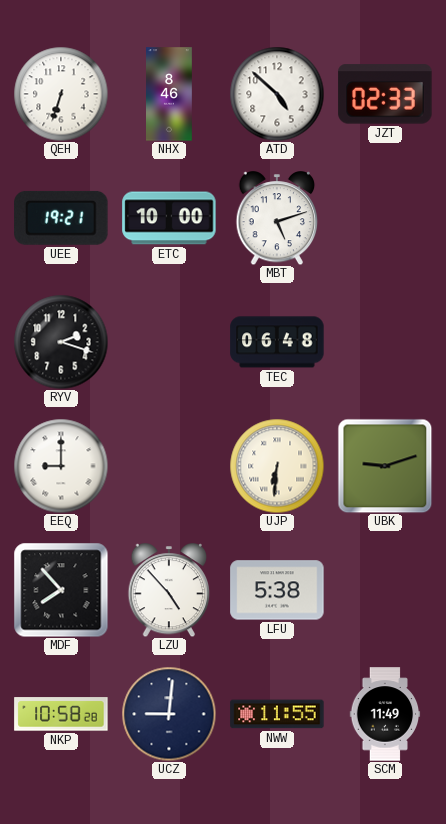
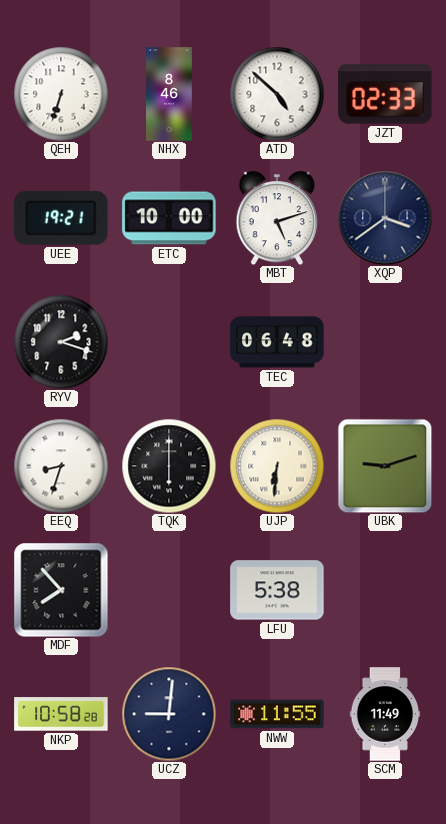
XQP: none -> 3:39
EEQ: 9:00 -> 8:33
TQK: none -> 6:00
LZU: 4:53 -> none
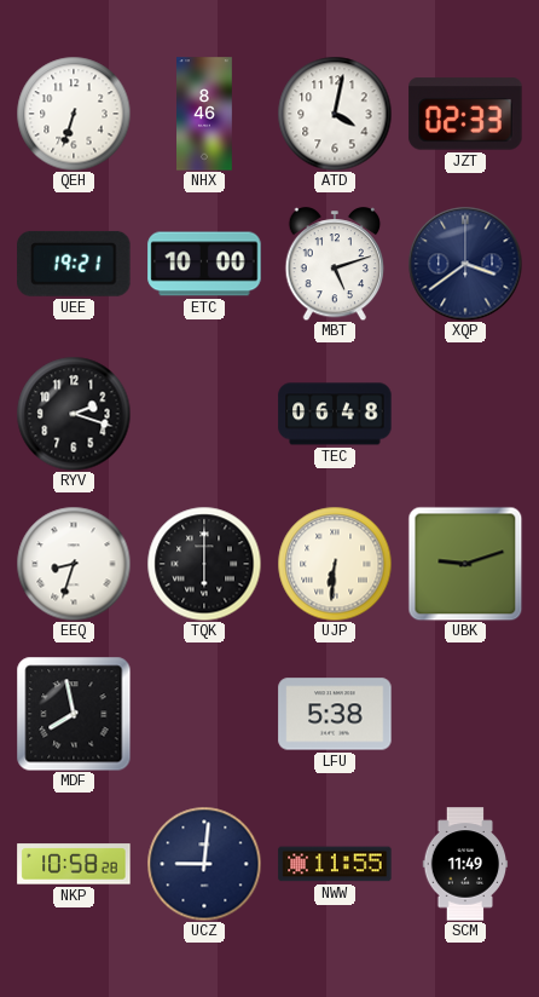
ATD: 4:52 -> 4:02
MDF: 7:53 -> 7:58
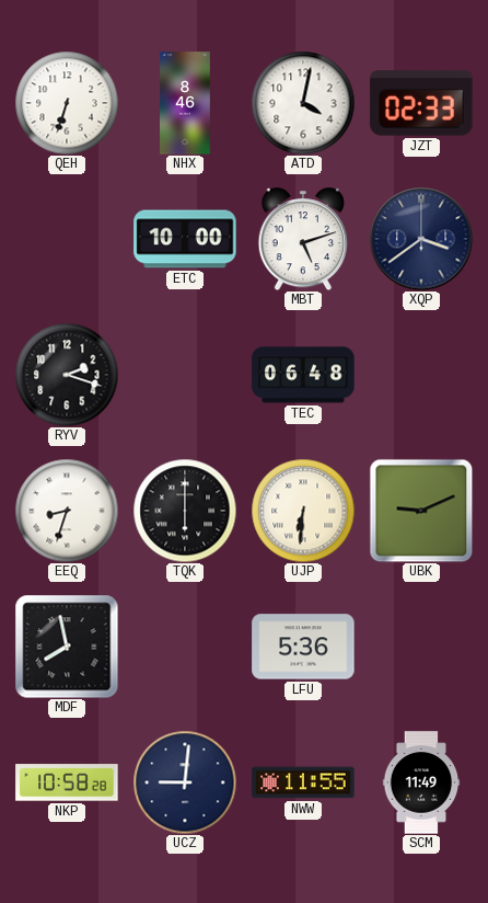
UEE: 19:21 -> none
UBK: 9:12 -> 9:11
LFU: 5:38 -> 5:36
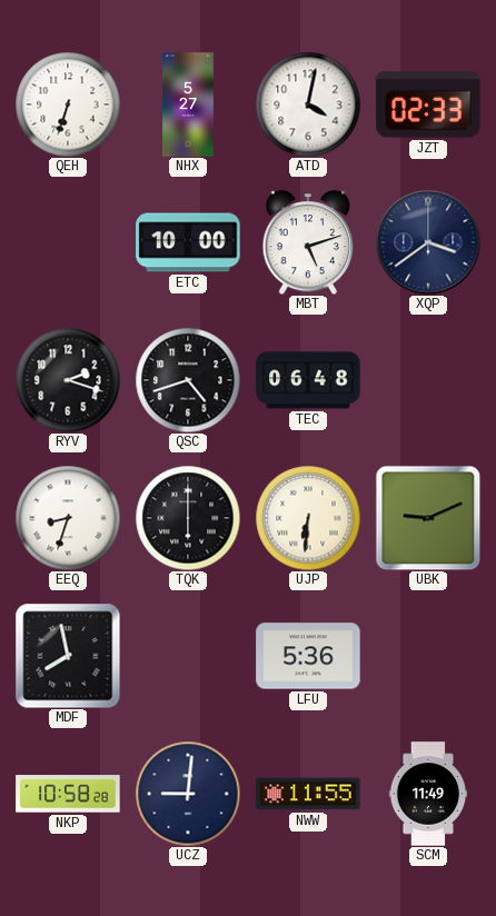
NHX: 8:46 -> 5:27
QSC: none -> 4:42
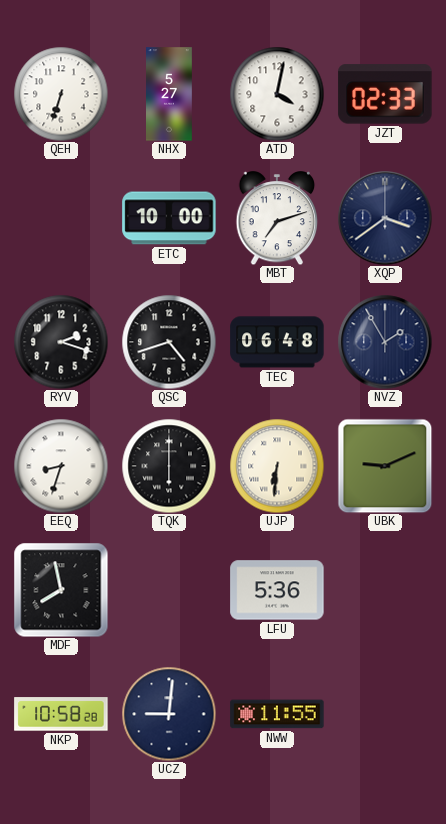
MBT: 5:12 -> 7:12
NVZ: none -> 1:55
SCM: 11:49 -> none
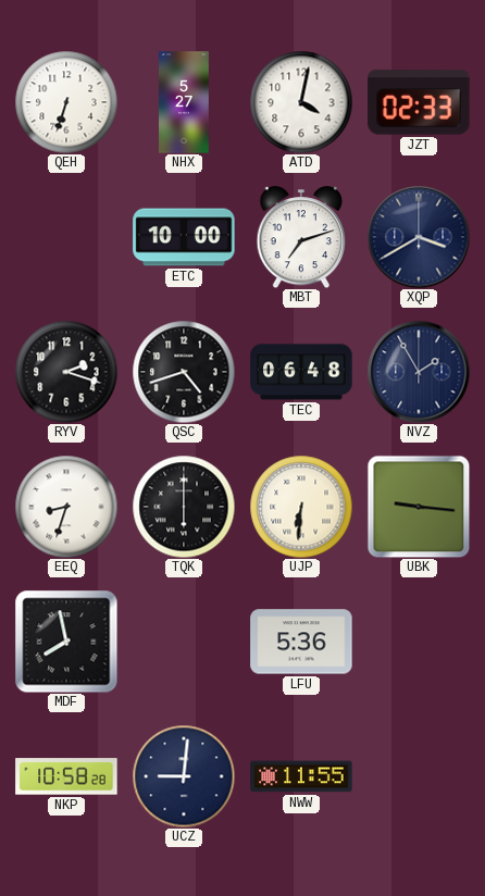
XQP: 3:39 -> 3:40
UBK: 9:11 -> 9:16
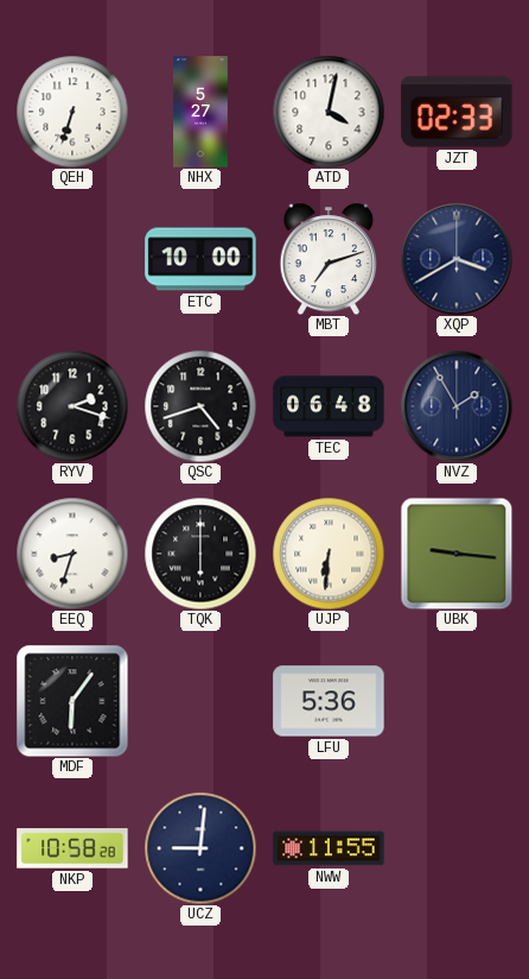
MDF: 7:58 -> 6:06
